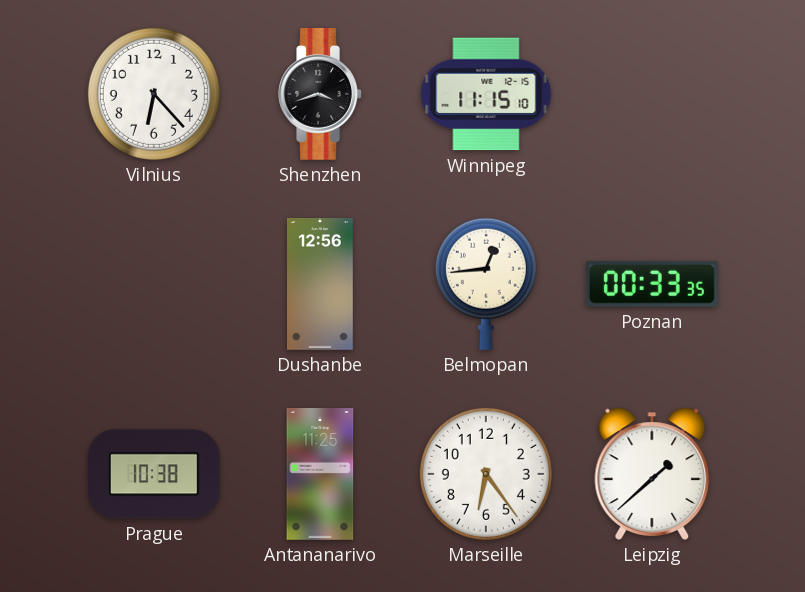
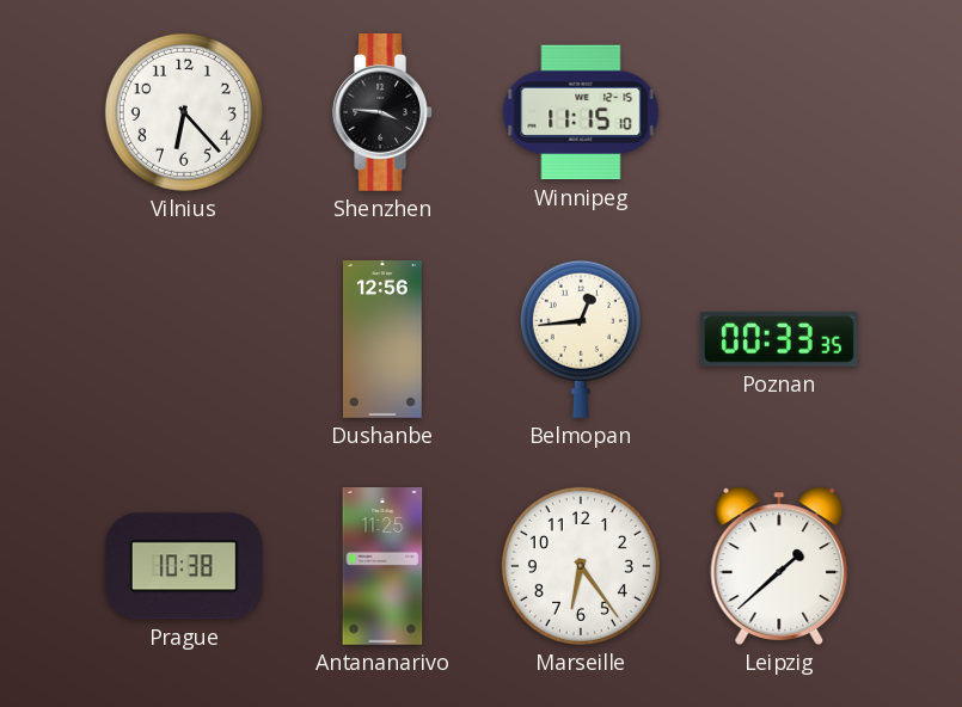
Shenzhen: 3:42 -> 3:46
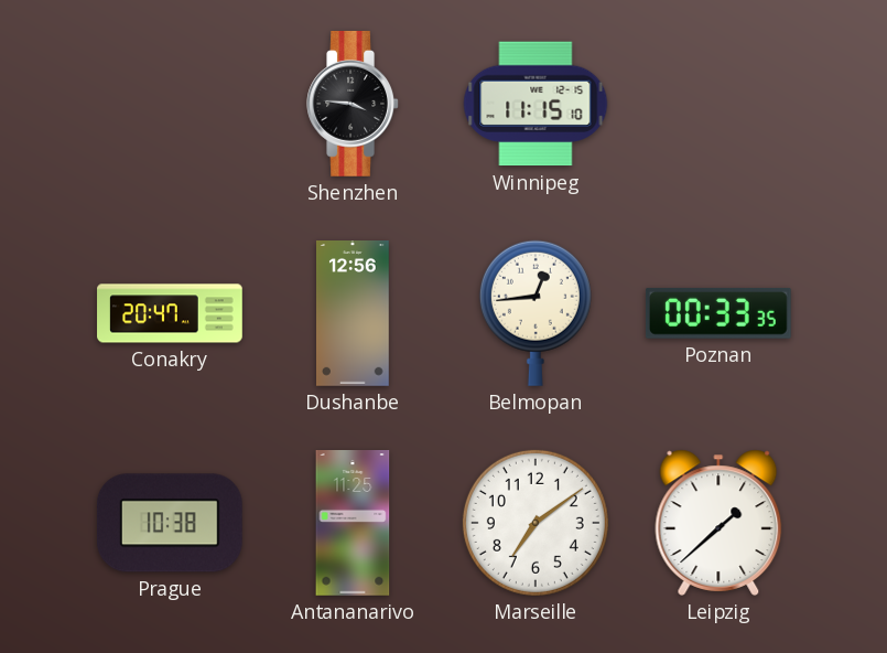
Vilnius: 6:23 -> none
Conakry: none -> 20:47
Marseille: 6:24 -> 7:09
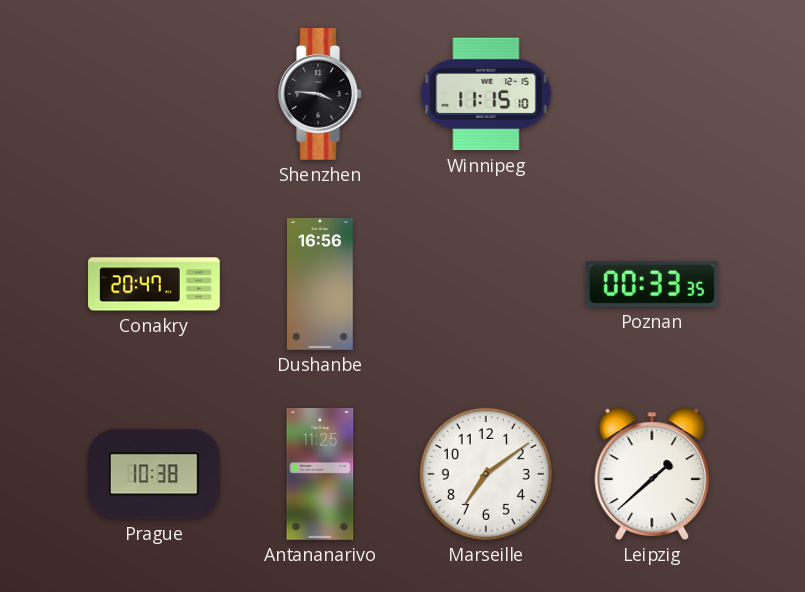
Dushanbe: 12:56 -> 16:56
Belmopan: 12:44 -> none
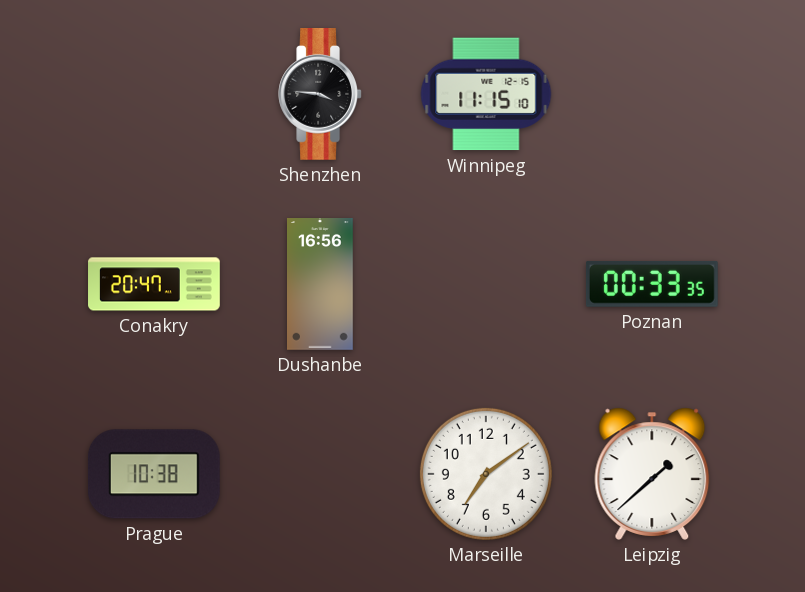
Antananarivo: 11:25 -> none
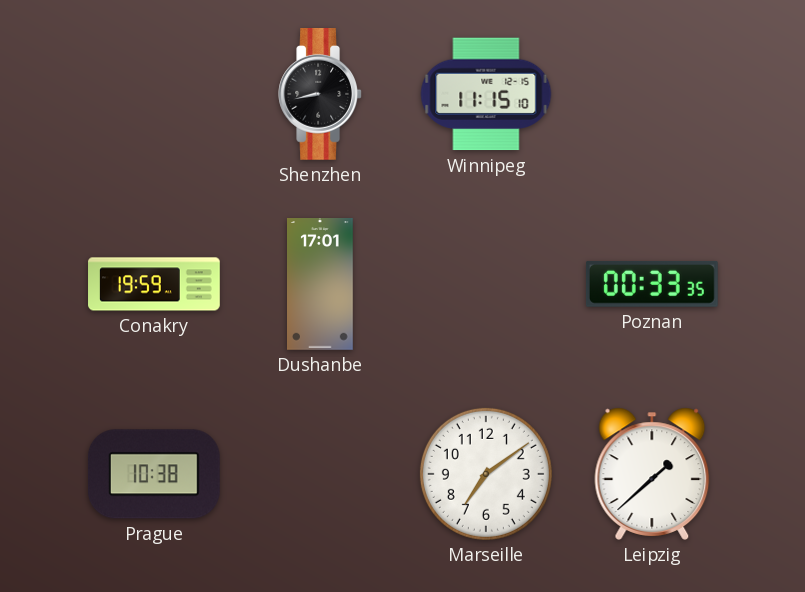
Shenzhen: 3:46 -> 8:43
Conakry: 20:47 -> 19:59
Dushanbe: 16:56 -> 17:01
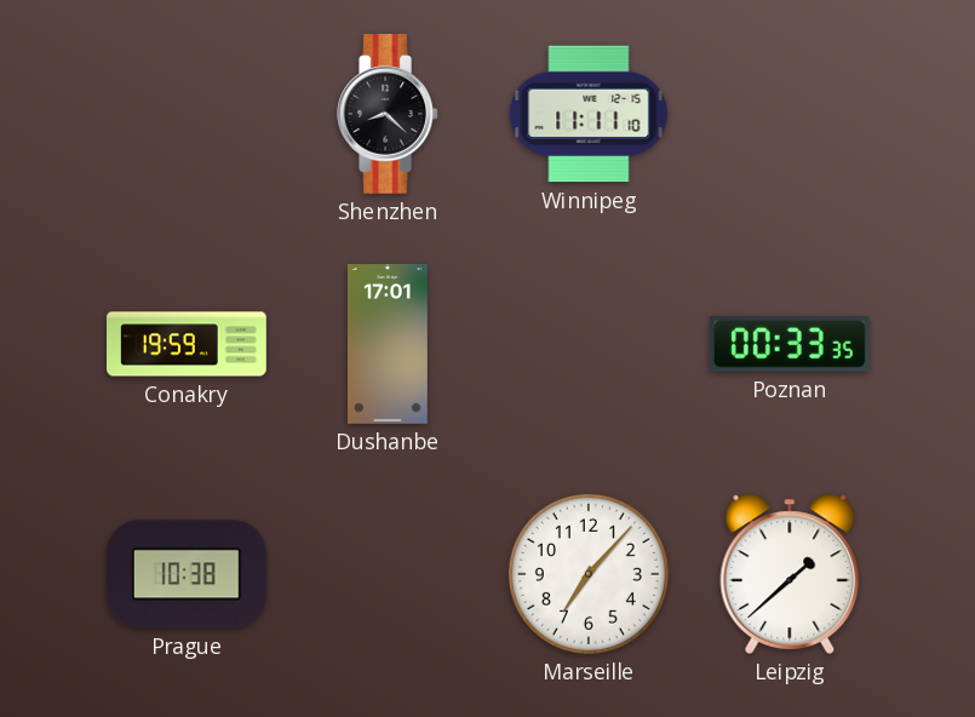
Shenzhen: 8:43 -> 8:22
Winnipeg: 11:15 -> 11:11
Marseille: 7:09 -> 7:07
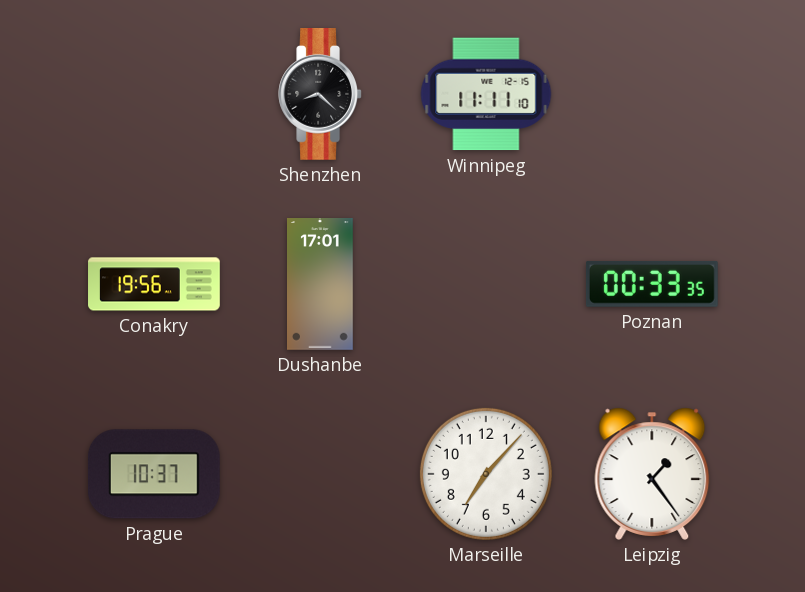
Conakry: 19:59 -> 19:56
Prague: 10:38 -> 10:37
Leipzig: 1:38 -> 1:24
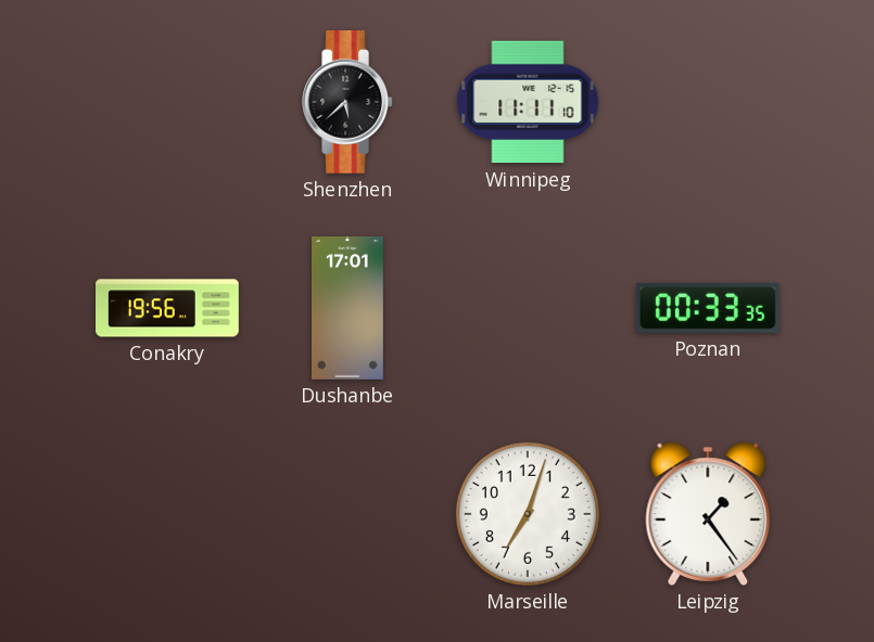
Shenzhen: 8:22 -> 5:38
Prague: 10:37 -> none
Marseille: 7:07 -> 7:03
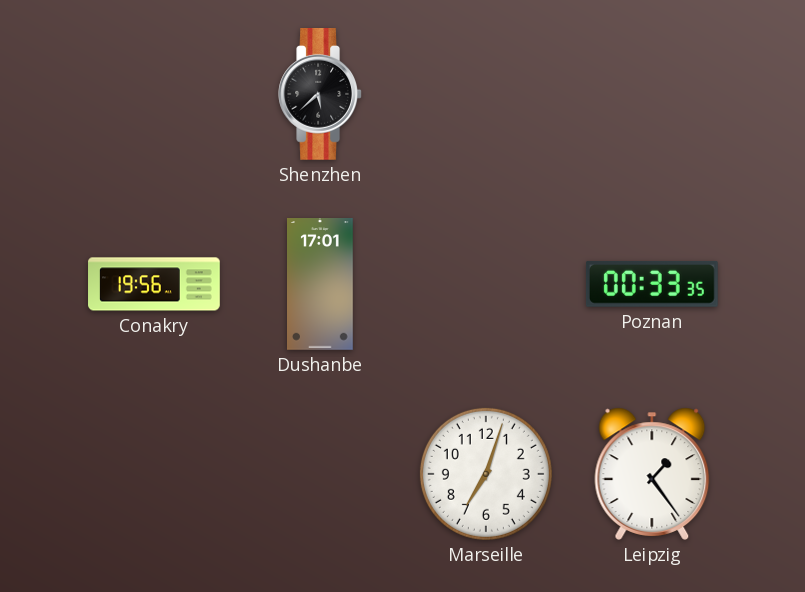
Winnipeg: 11:11 -> none
